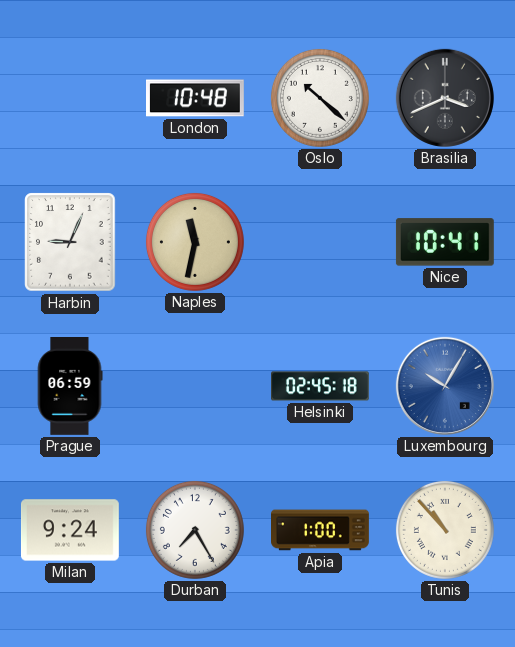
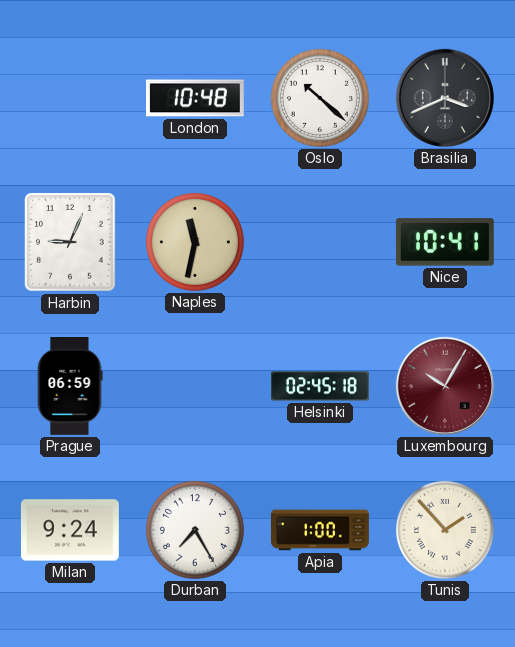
Luxembourg dial: blue -> burgundy
Tunis: 10:53 -> 1:53
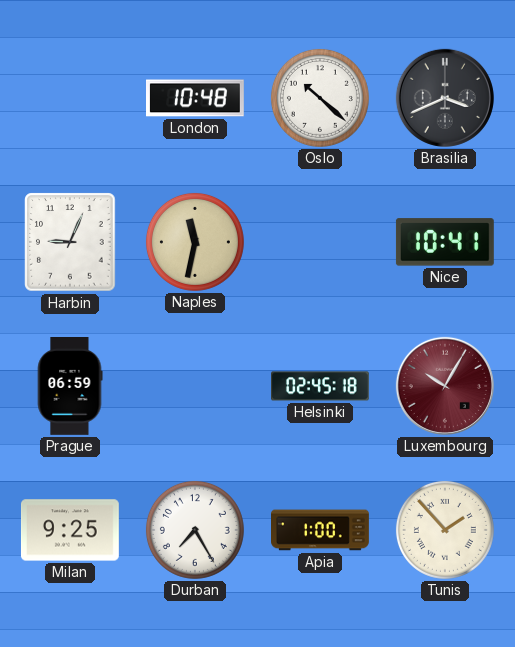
Milan: 9:24 -> 9:25
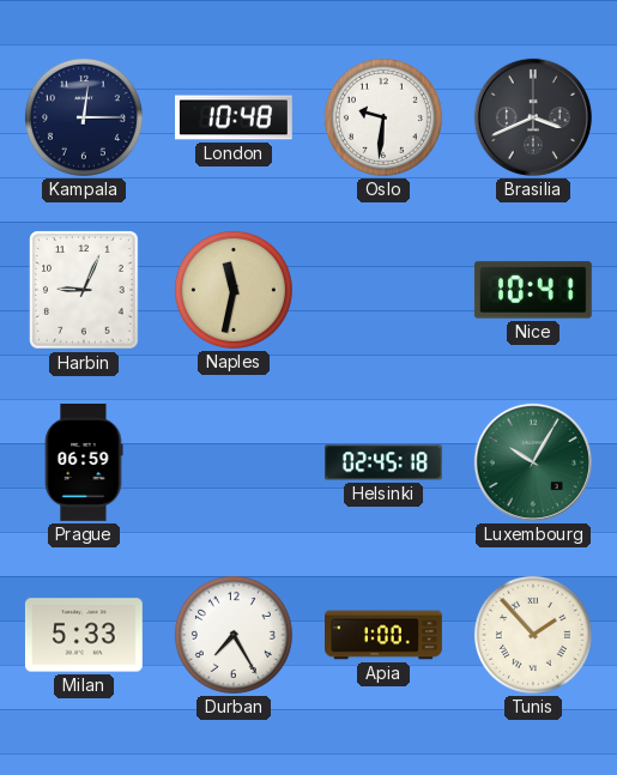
Kampala: none -> 12:15
Oslo: 10:22 -> 9:31
Luxembourg dial: burgundy -> green
Milan: 9:25 -> 5:33
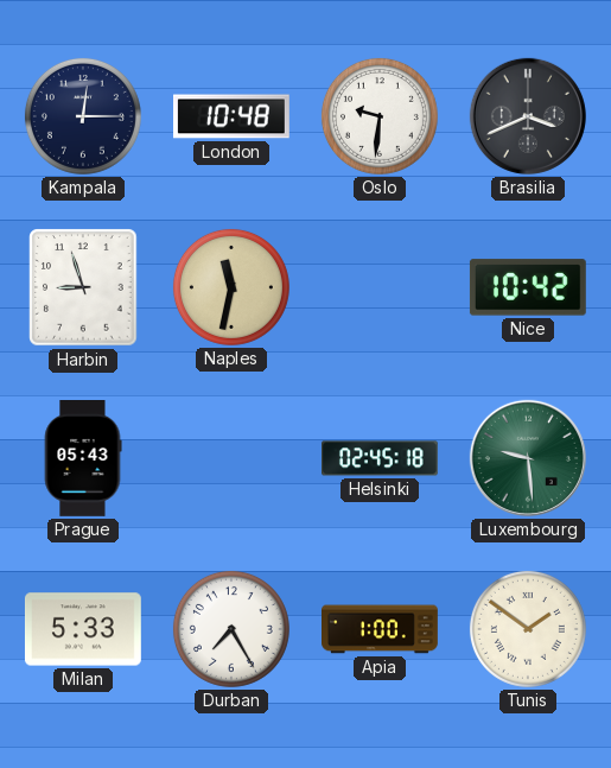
Harbin: 9:04 -> 8:57
Nice: 10:41 -> 10:42
Prague: 06:59 -> 05:43
Luxembourg: 10:05 -> 9:29
Tunis: 1:53 -> 1:51
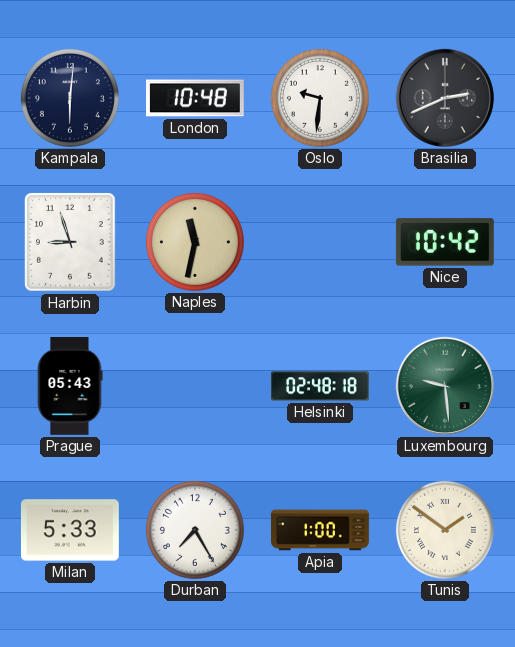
Kampala: 12:15 -> 6:01
Brasilia: 3:41 -> 2:41
Helsinki: 02:45 -> 02:48
